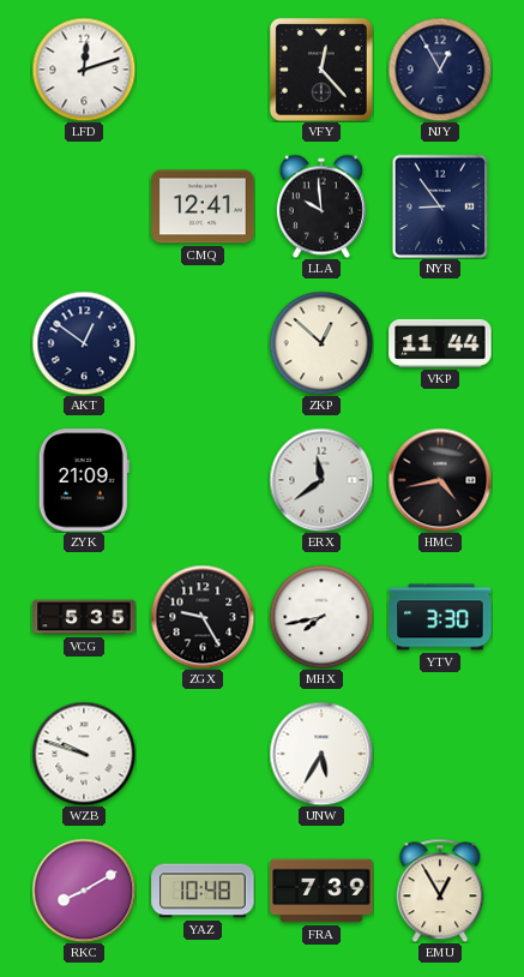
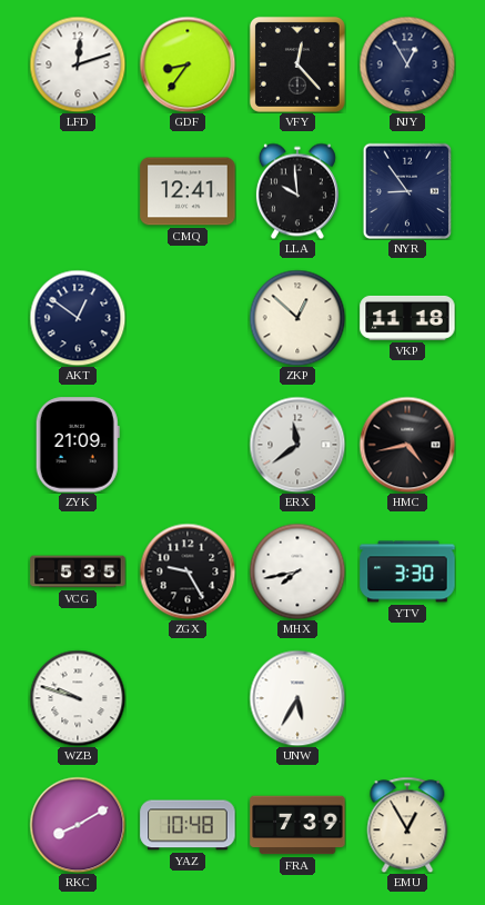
GDF: none -> 8:36
VKP: 11:44 -> 11:18
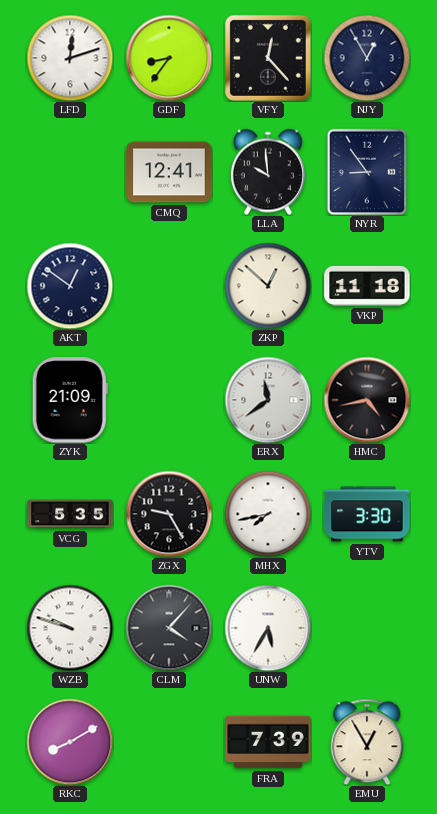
CLM: none -> 4:07
YAZ: 10:48 -> none
